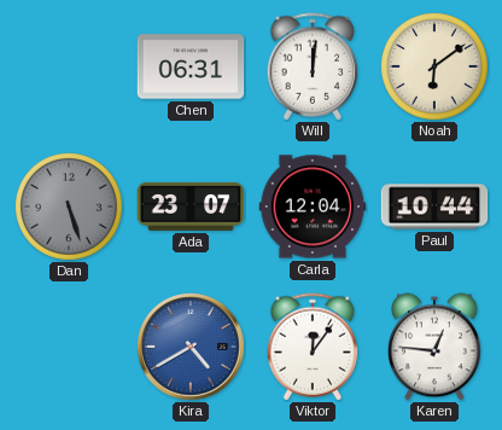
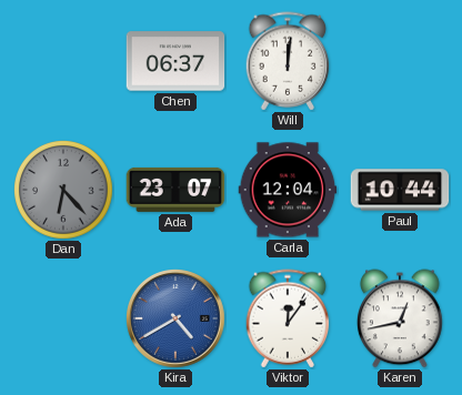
Chen: 06:31 -> 06:37
Noah: 6:09 -> none
Dan: 5:27 -> 6:23
Karen: 12:46 -> 12:43
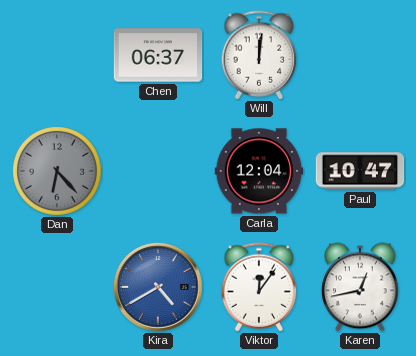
Ada: 23:07 -> none
Paul: 10:44 -> 10:47
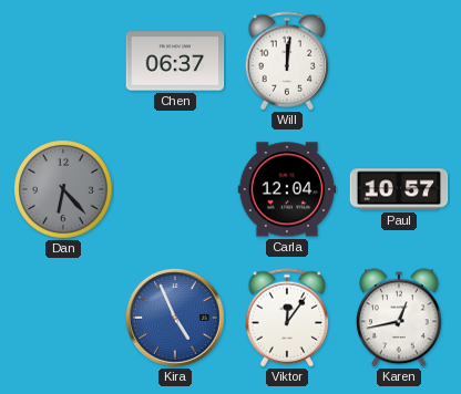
Paul: 10:47 -> 10:57
Kira: 4:40 -> 4:56
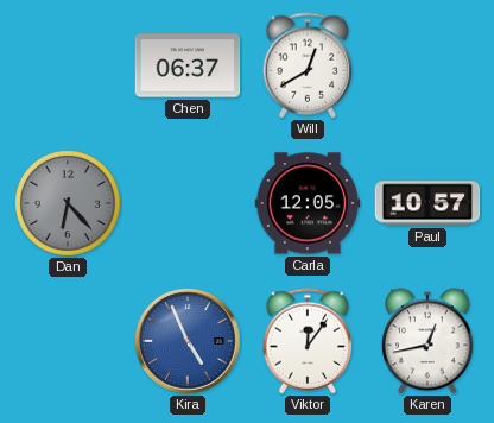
Will: 12:01 -> 12:40
Carla: 12:04 -> 12:05
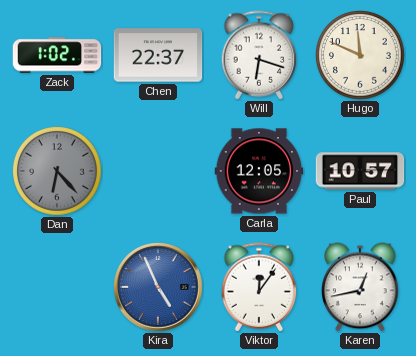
Zack: none -> 1:02
Chen: 06:37 -> 22:37
Will: 12:40 -> 6:18
Hugo: none -> 11:49
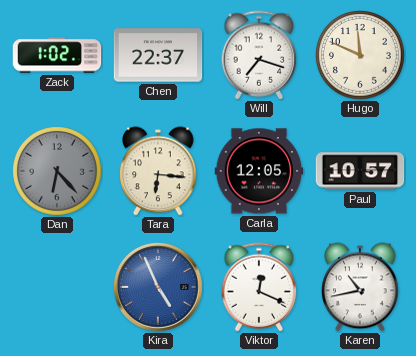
Will: 6:18 -> 7:18
Tara: none -> 6:16
Viktor: 12:06 -> 12:19
Karen: 12:43 -> 10:43
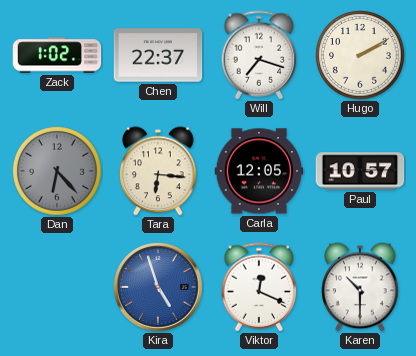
Hugo: 11:49 -> 2:10
Kira: 4:56 -> 4:57
Karen: 10:43 -> 10:30
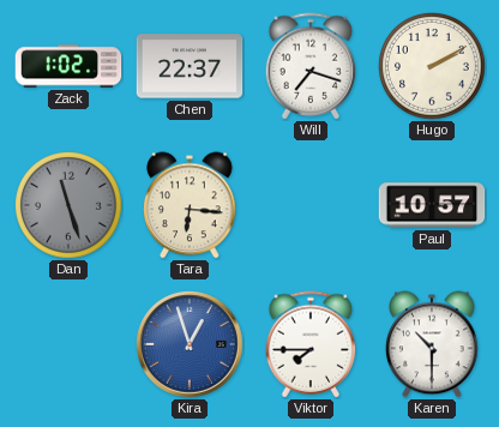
Dan: 6:23 -> 11:27
Carla: 12:05 -> none
Kira: 4:57 -> 12:57
Viktor: 12:19 -> 7:45
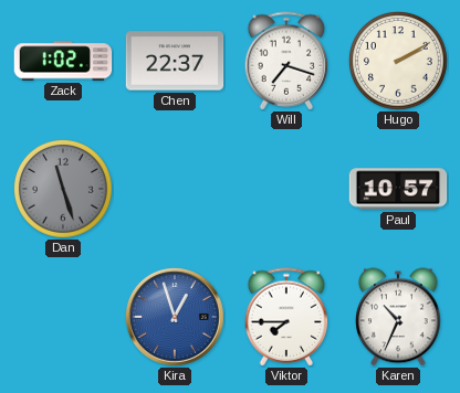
Tara: 6:16 -> none
Karen: 10:30 -> 10:34
